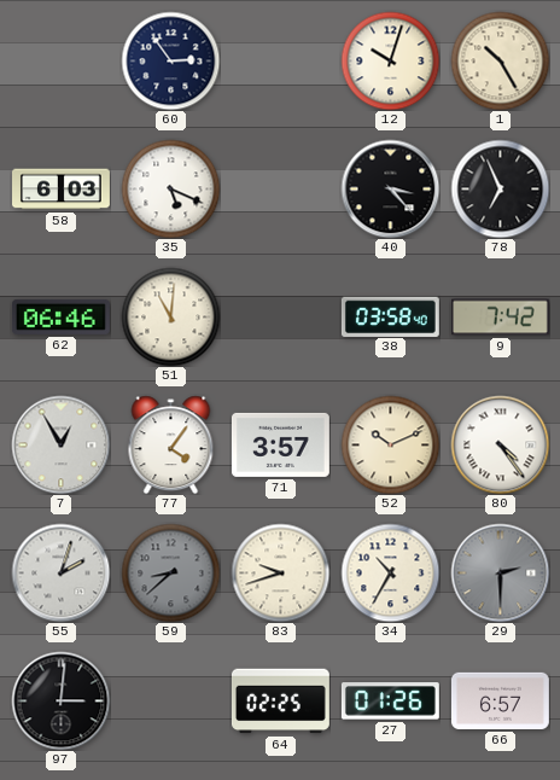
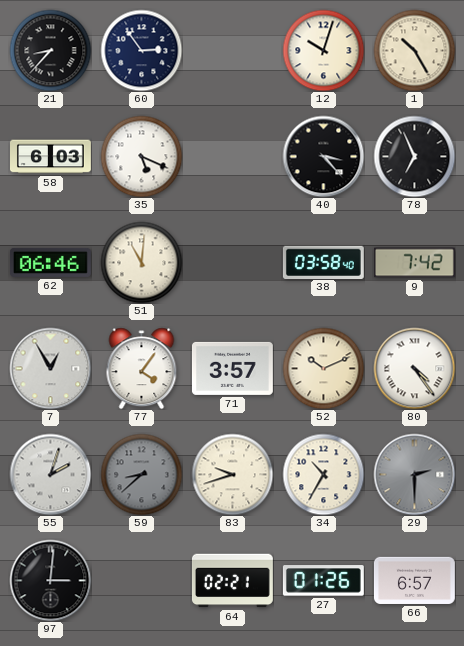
21: none -> 8:37
64: 02:25 -> 02:21
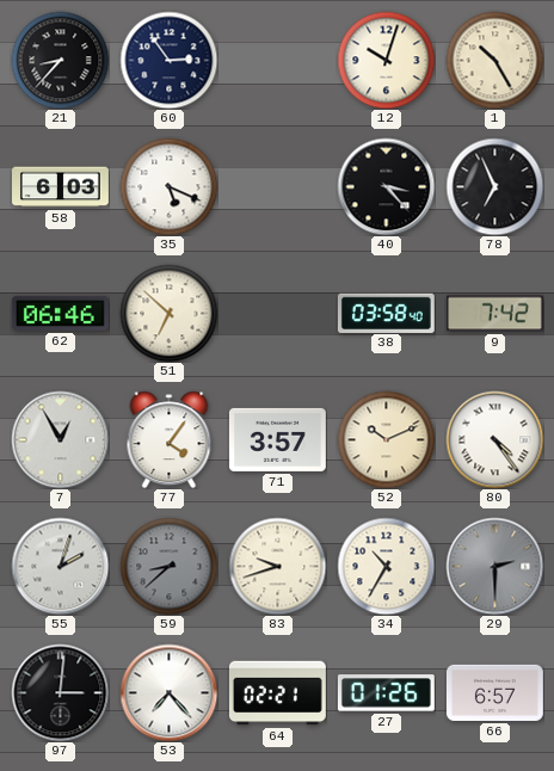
51: 11:01 -> 6:52
53: none -> 7:23
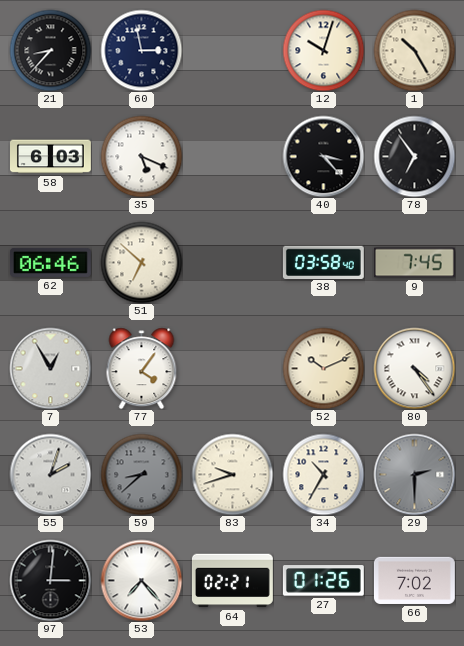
60: 2:54 -> 2:58
78: 6:56 -> 6:54
9: 7:42 -> 7:45
71: 3:57 -> none
66: 6:57 -> 7:02
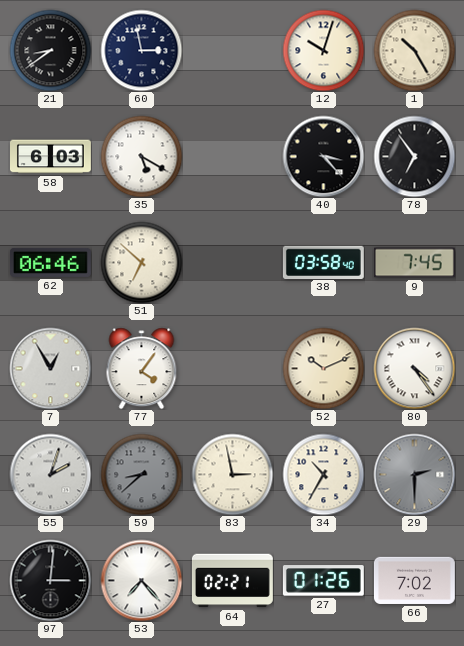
21: 8:37 -> 8:39
35: 5:19 -> 5:20
83: 9:42 -> 2:58
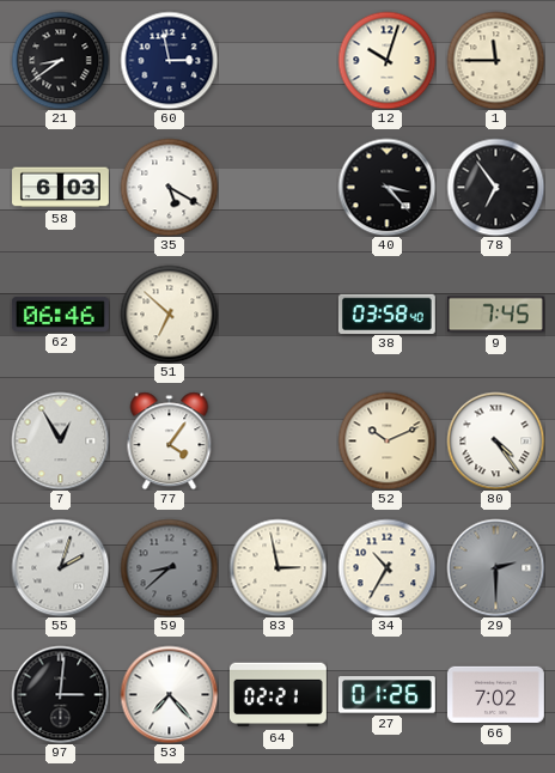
1: 10:25 -> 11:45
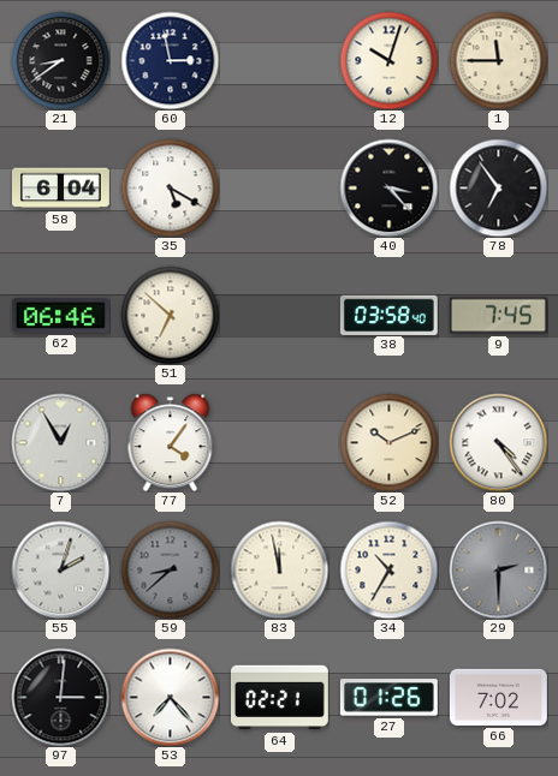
58: 6:03 -> 6:04
83: 2:58 -> 11:58
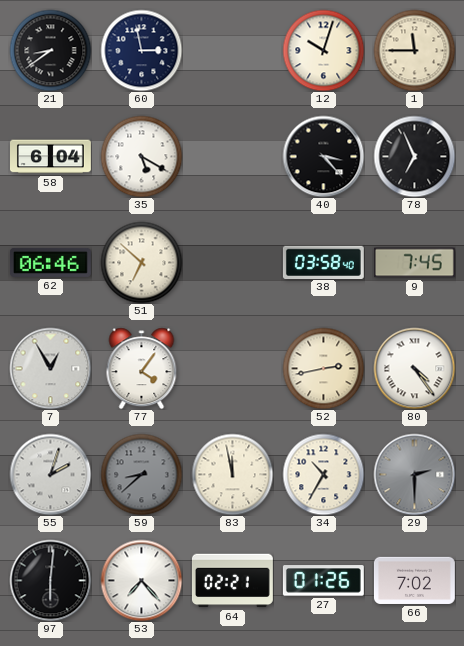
78: 6:54 -> 6:56
52: 10:11 -> 2:43
97: 3:01 -> 6:01
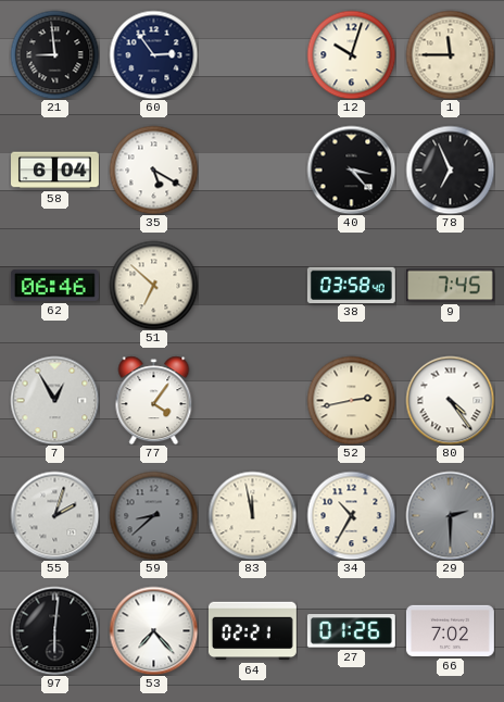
21: 8:39 -> 8:59
60: 2:58 -> 2:54
